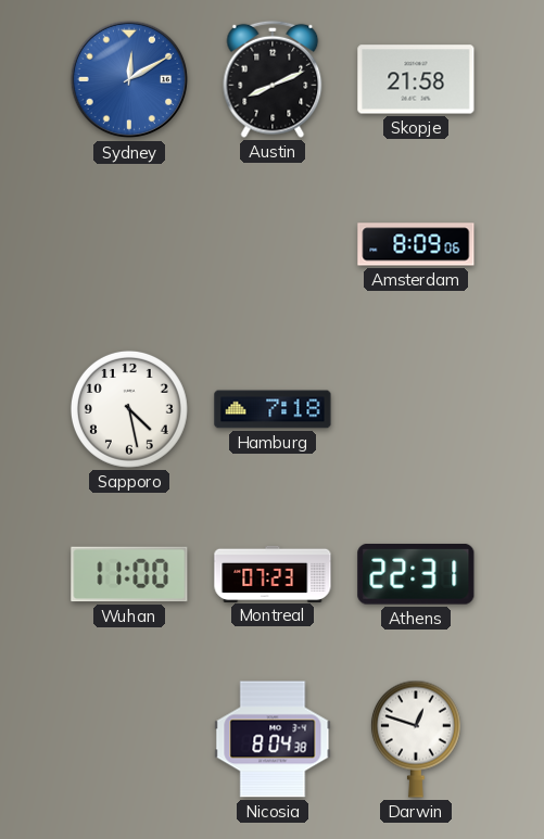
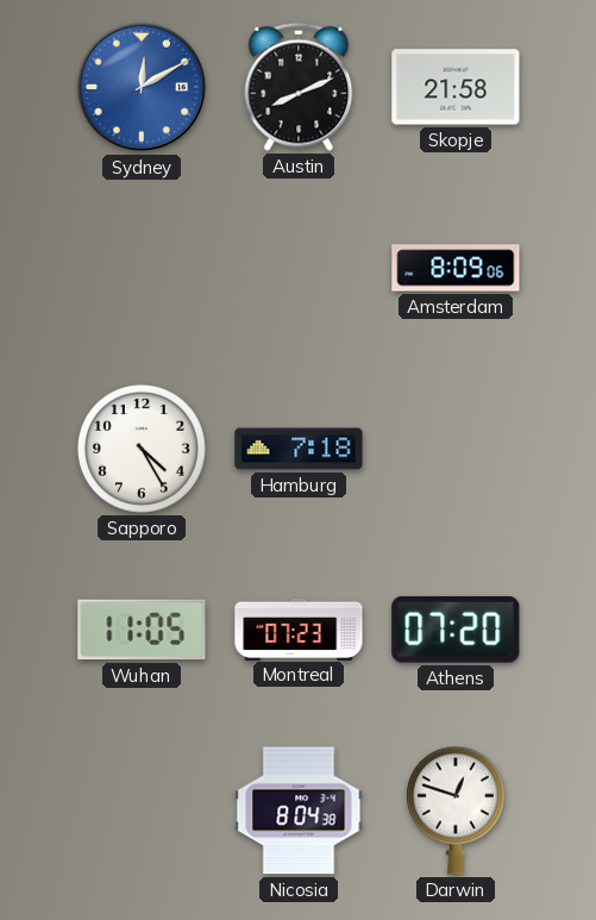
Sapporo: 4:28 -> 4:25
Wuhan: 11:00 -> 11:05
Athens: 22:31 -> 07:20
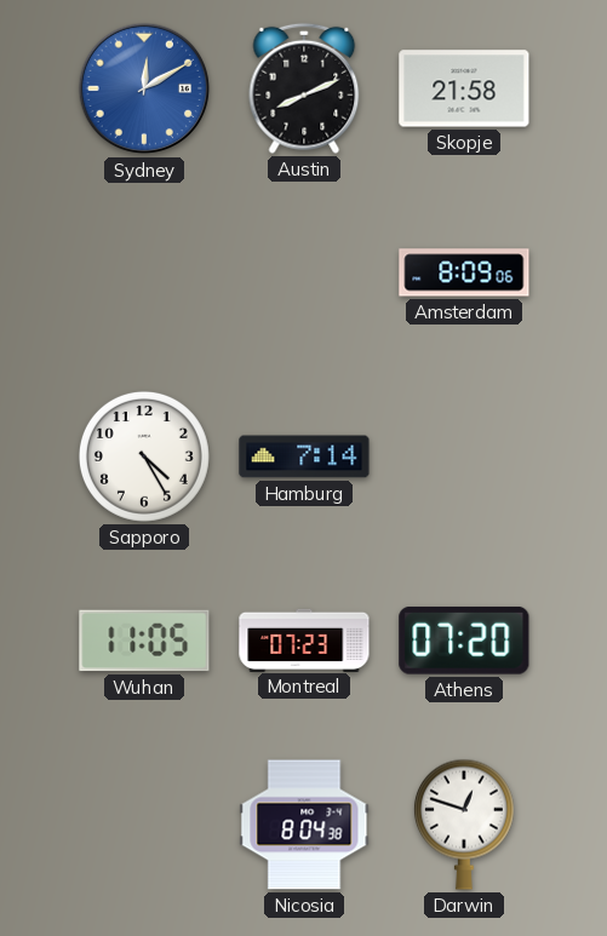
Hamburg: 7:18 -> 7:14
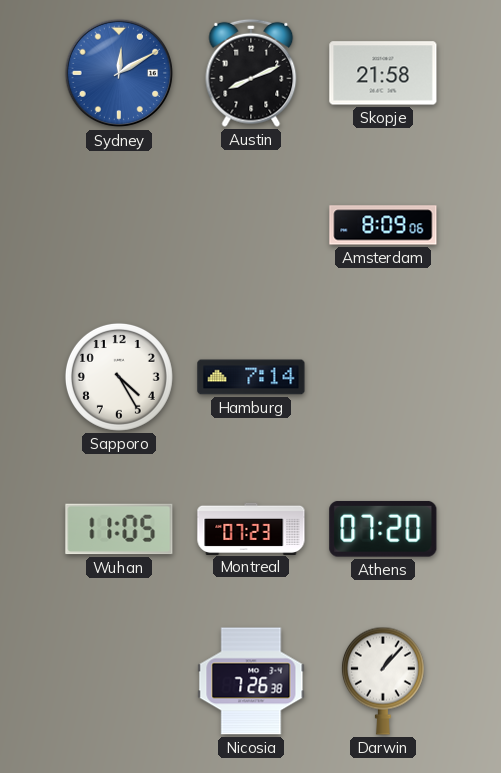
Nicosia: 8:04 -> 7:26
Darwin: 12:48 -> 1:07
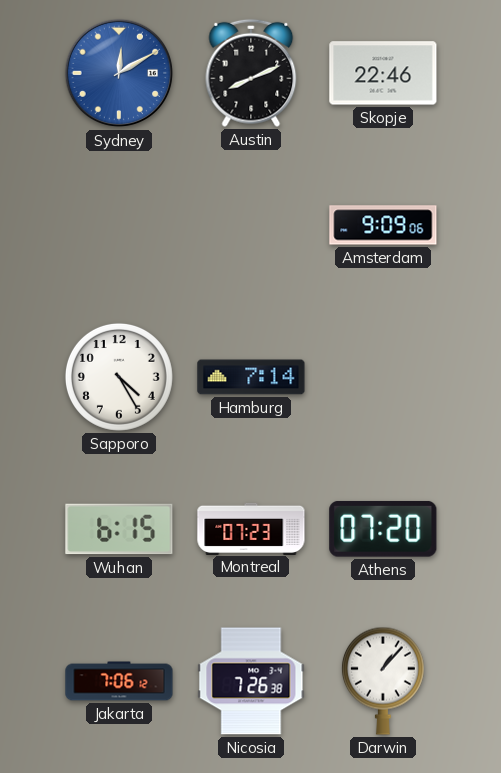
Skopje: 21:58 -> 22:46
Amsterdam: 8:09 -> 9:09
Wuhan: 11:05 -> 6:15
Jakarta: none -> 7:06
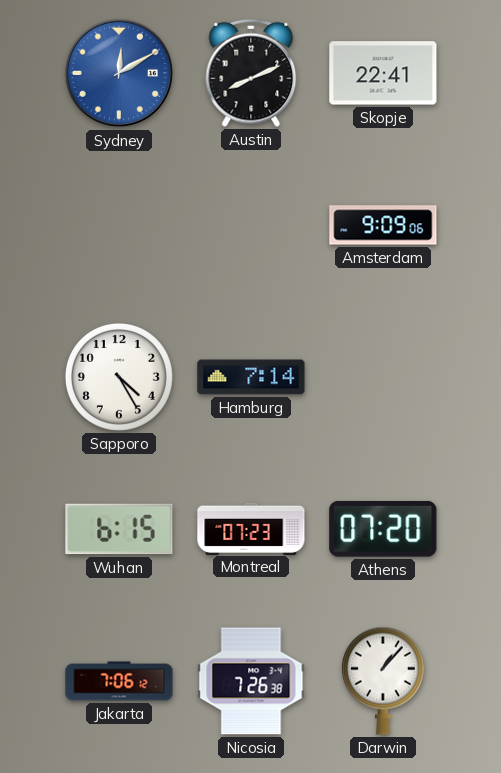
Skopje: 22:46 -> 22:41
